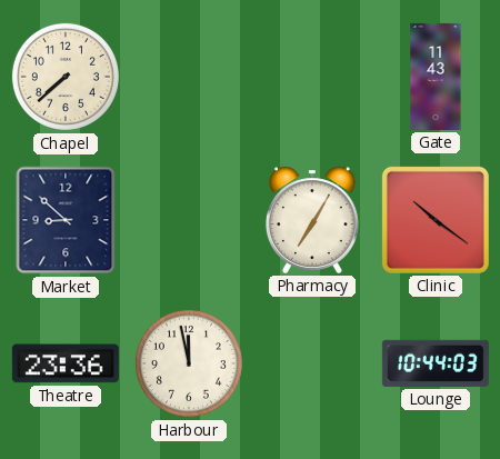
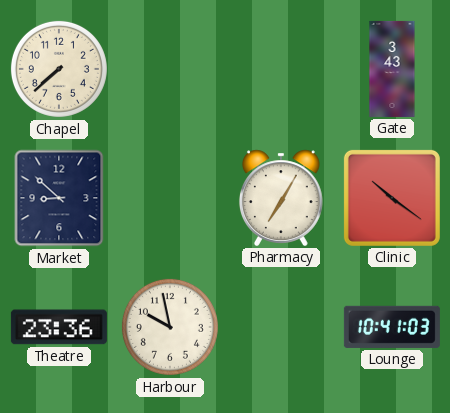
Gate: 11:43 -> 3:43
Harbour: 11:58 -> 9:58
Lounge: 10:44 -> 10:41
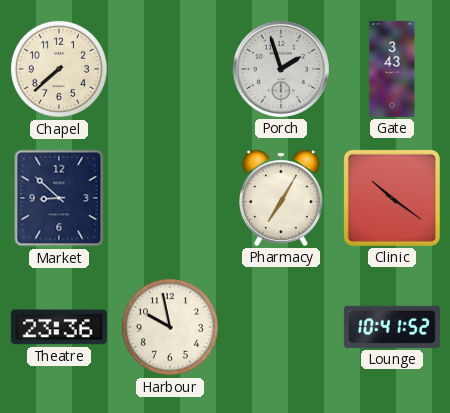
Porch: none -> 1:57
Lounge: 10:41:03 -> 10:41:52
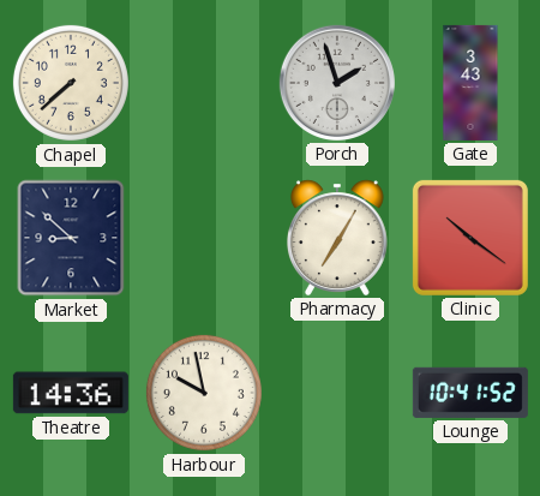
Theatre: 23:36 -> 14:36
